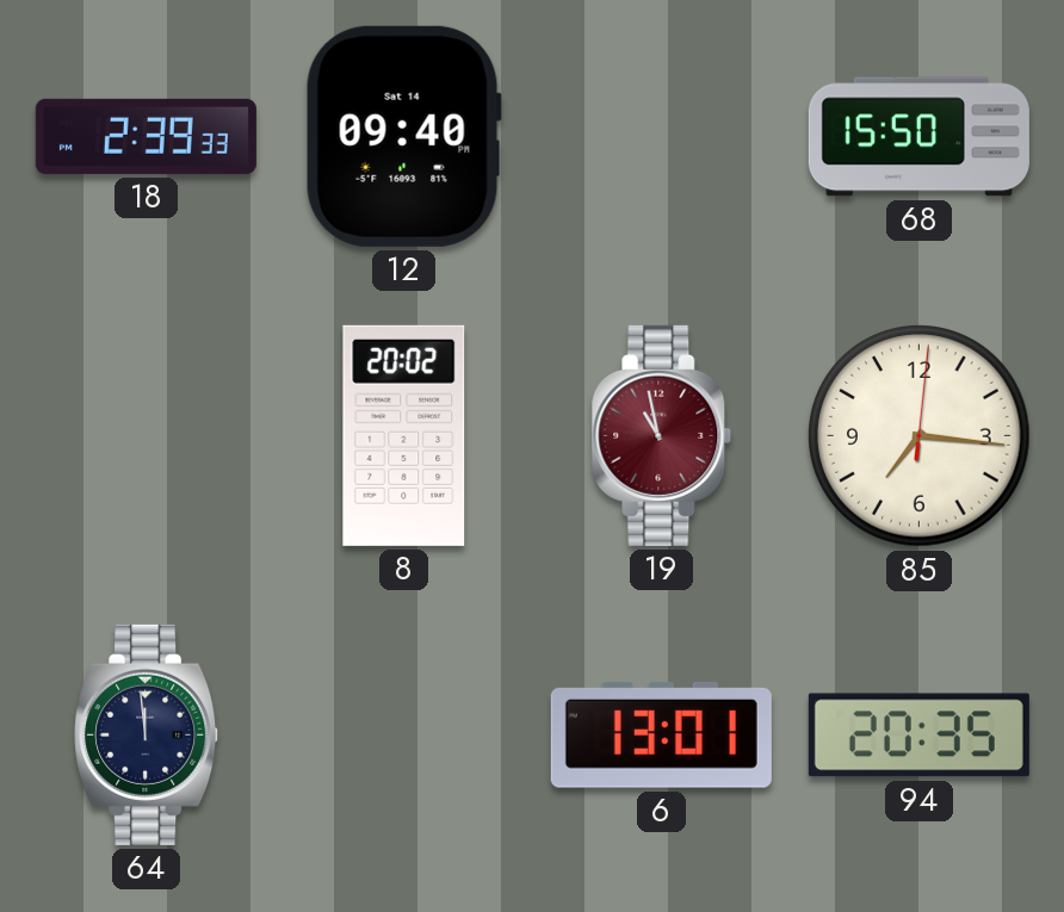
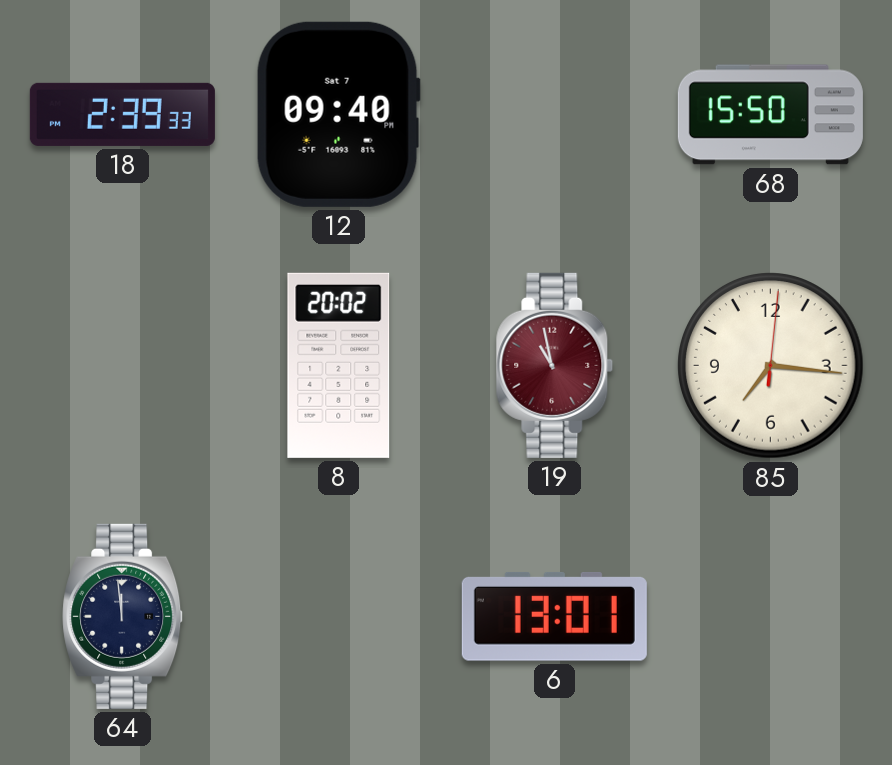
12 date: Sat 14 -> Sat 7
94: 20:35 -> none
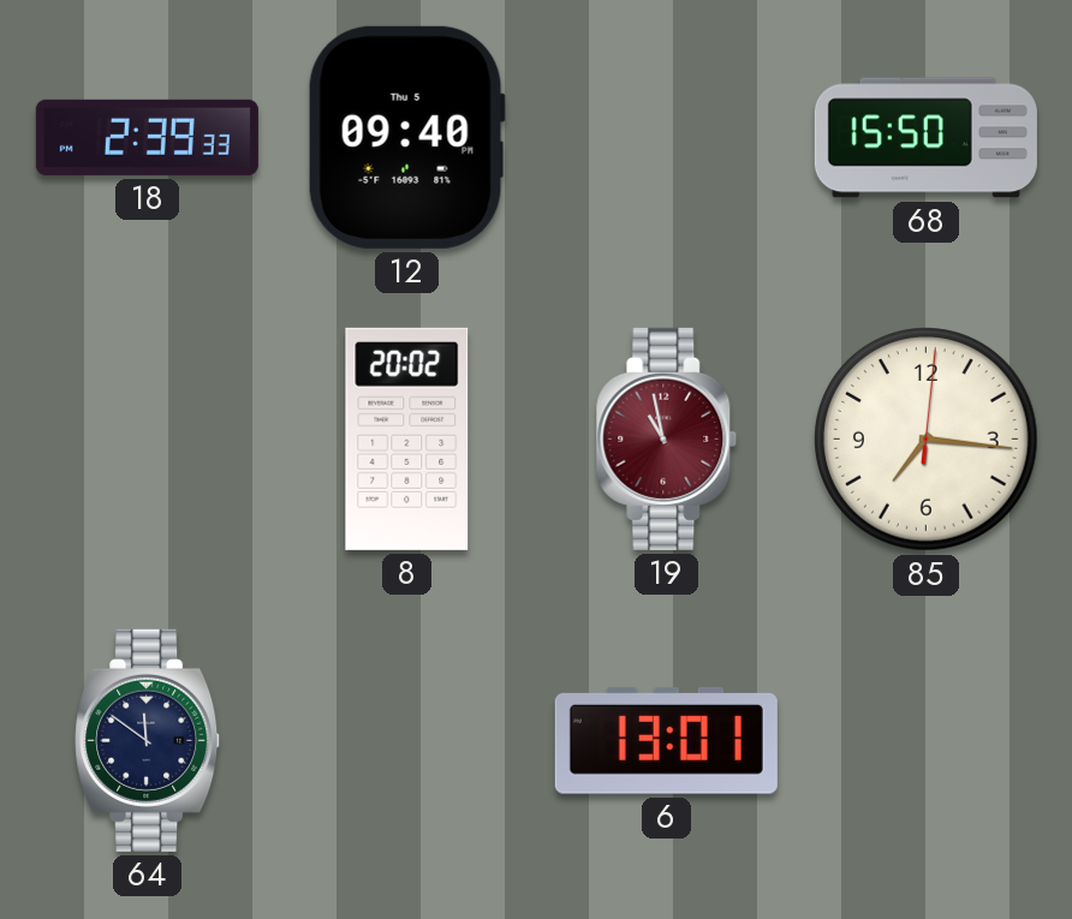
12 date: Sat 7 -> Thu 5
64: 11:59 -> 11:51
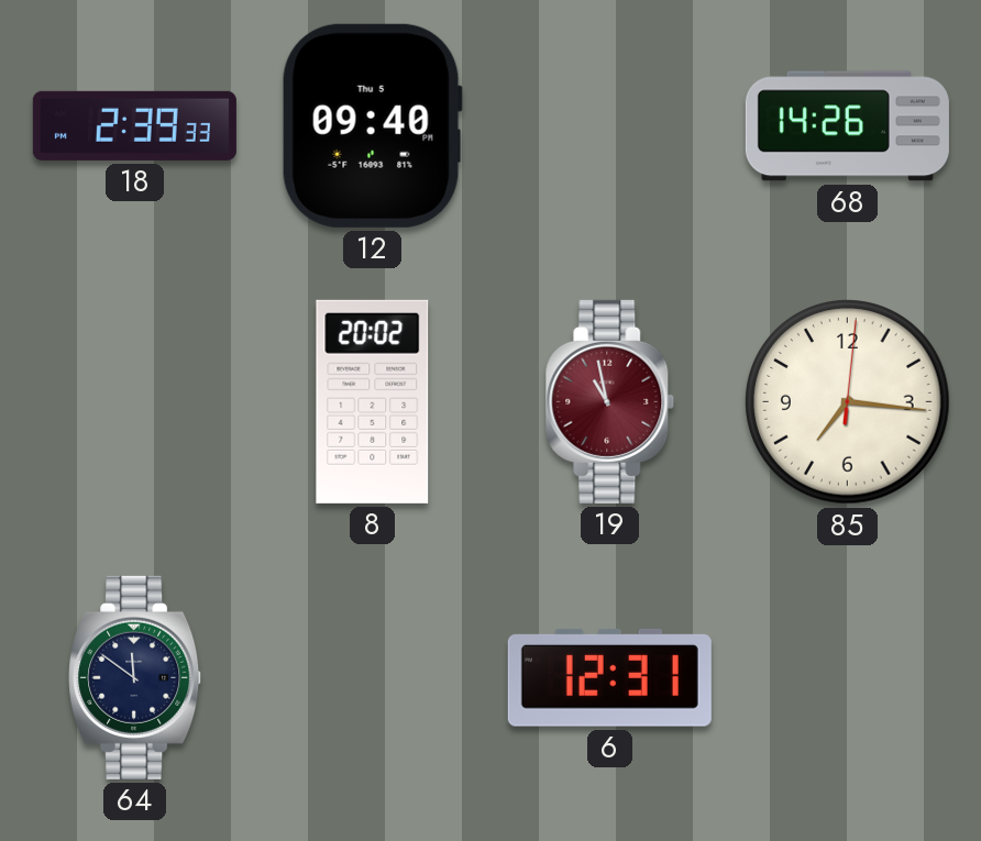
68: 15:50 -> 14:26
6: 13:01 -> 12:31
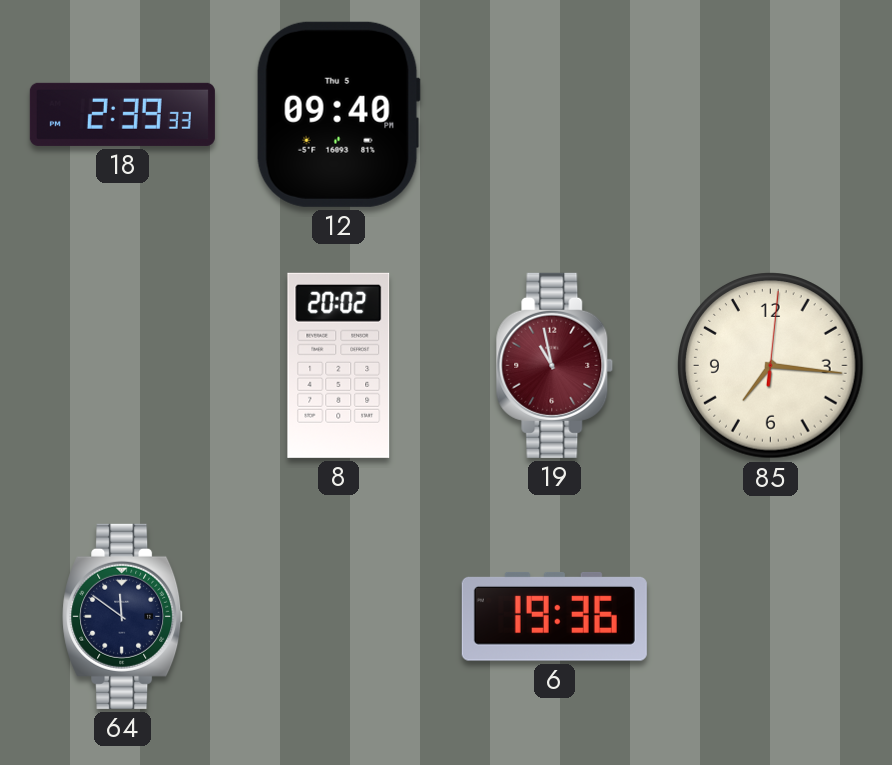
68: 14:26 -> none
6: 12:31 -> 19:36
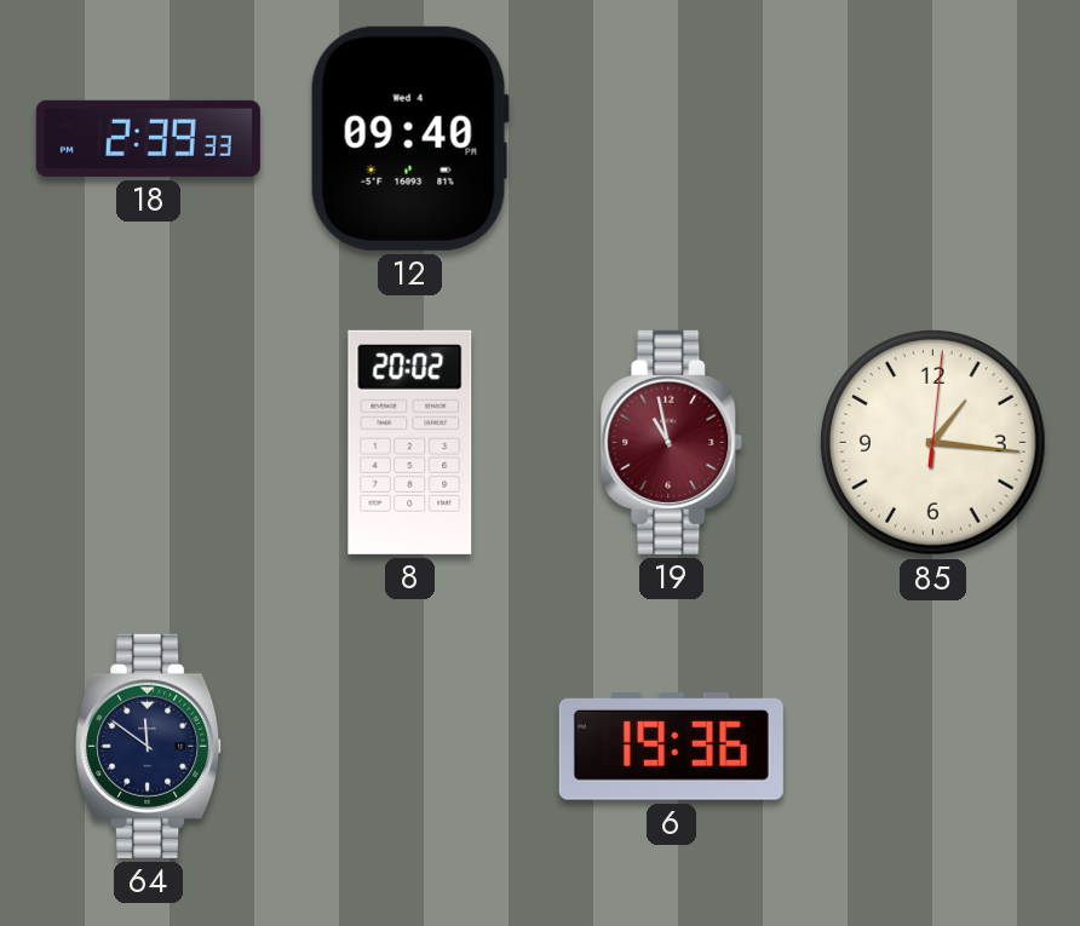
12 date: Thu 5 -> Wed 4
85: 7:16 -> 1:16
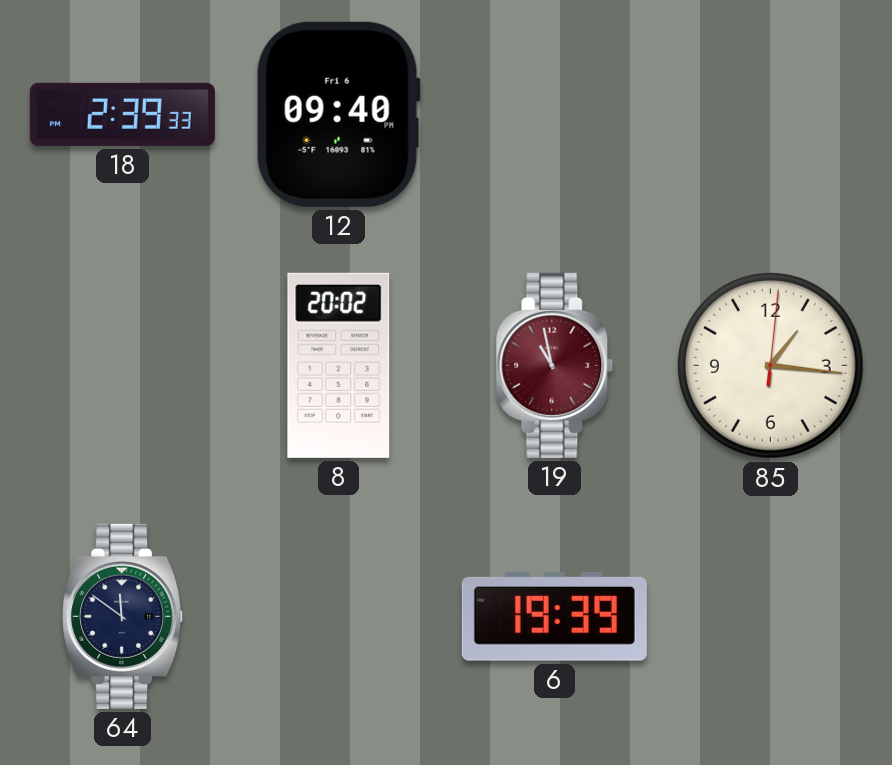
12 date: Wed 4 -> Fri 6
6: 19:36 -> 19:39
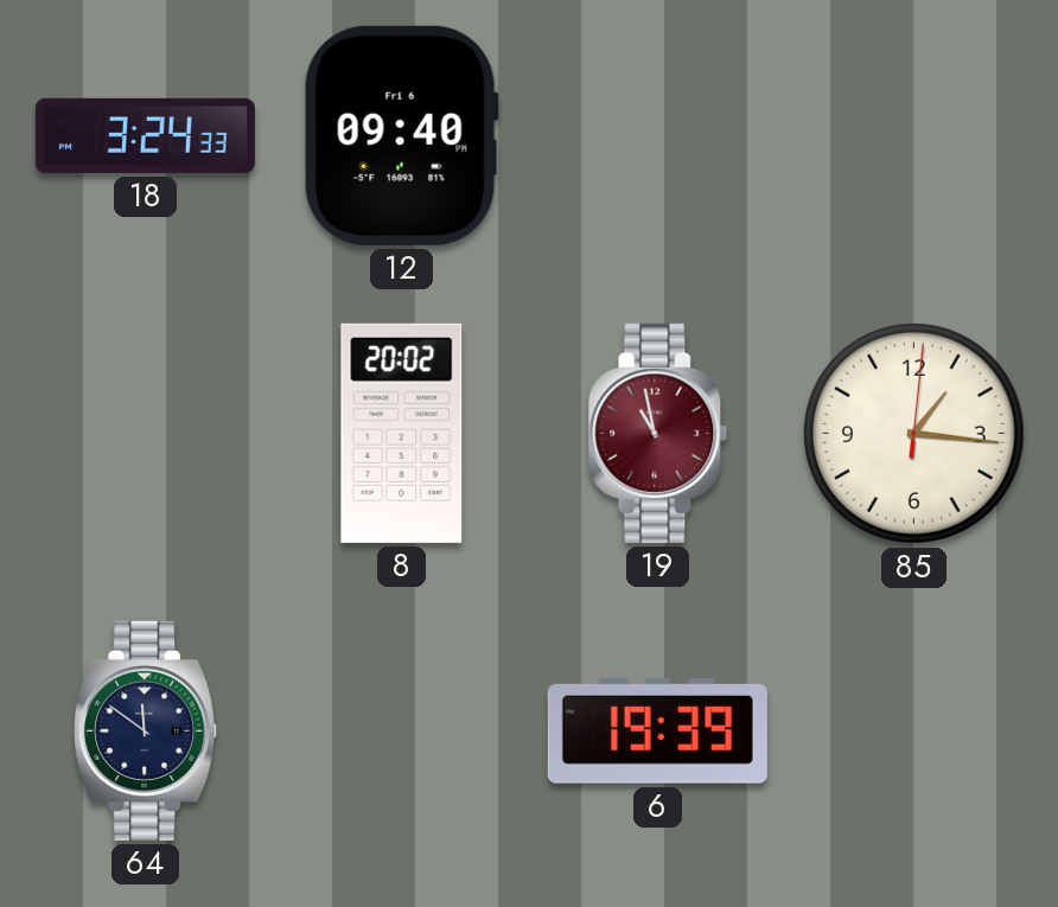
18: 2:39 -> 3:24
